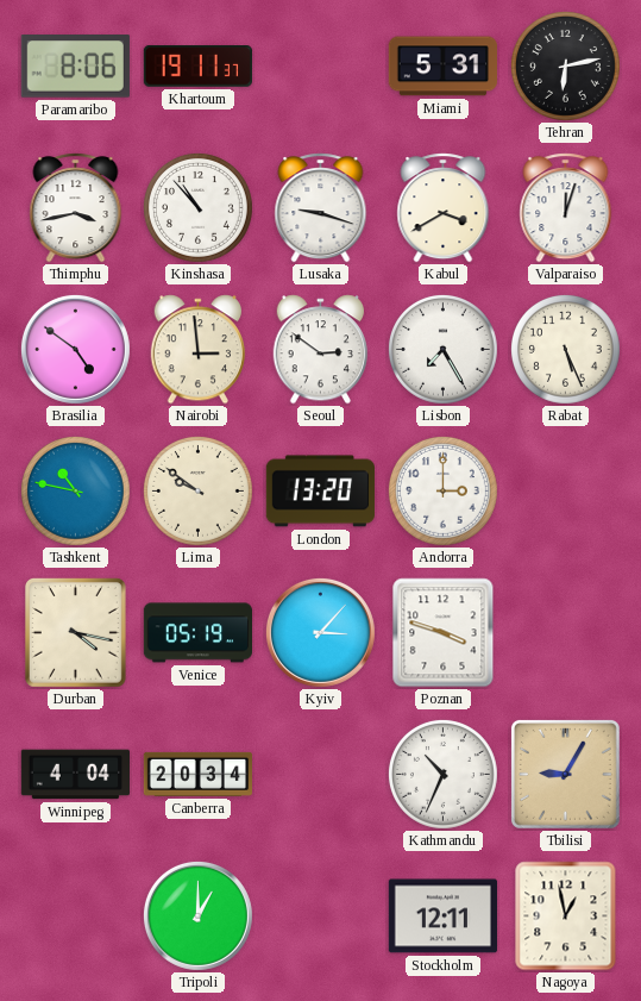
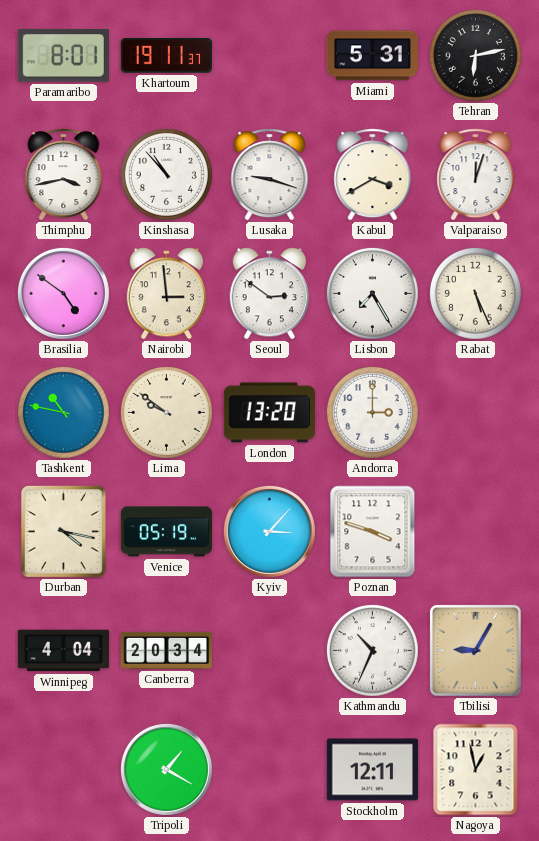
Paramaribo: 8:06 -> 8:01
Tripoli: 1:00 -> 1:20
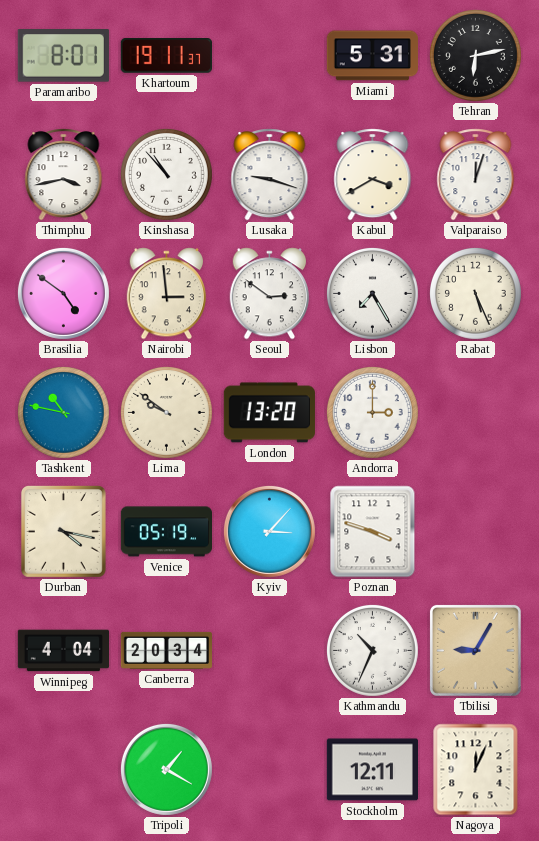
Nagoya: 12:58 -> 12:04
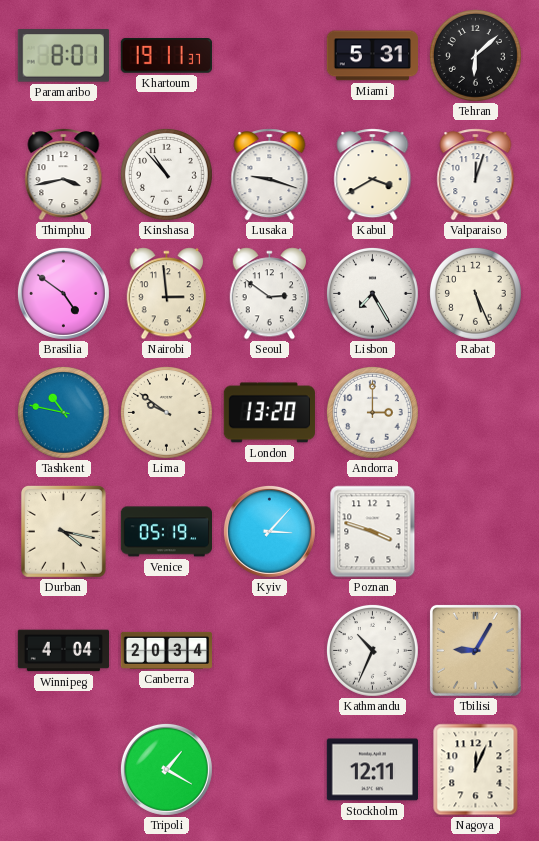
Tehran: 6:13 -> 6:08
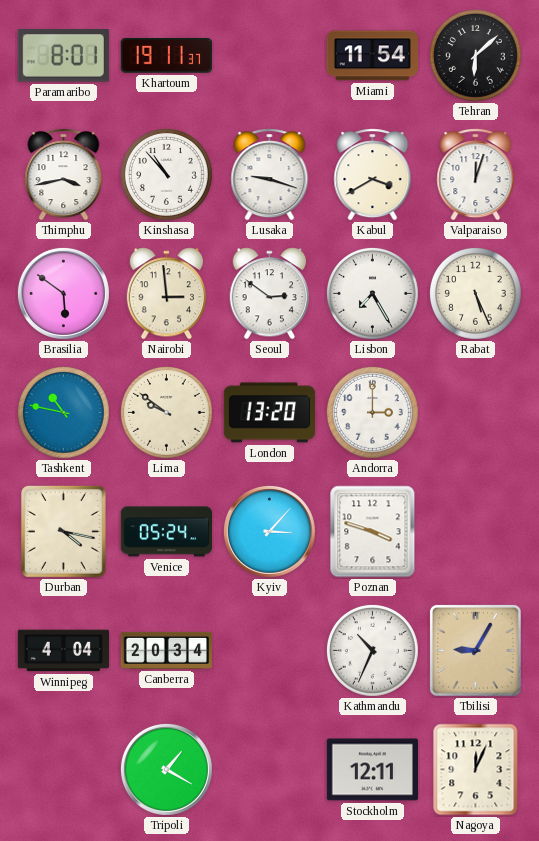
Miami: 5:31 -> 11:54
Brasilia: 4:51 -> 5:51
Venice: 05:19 -> 05:24
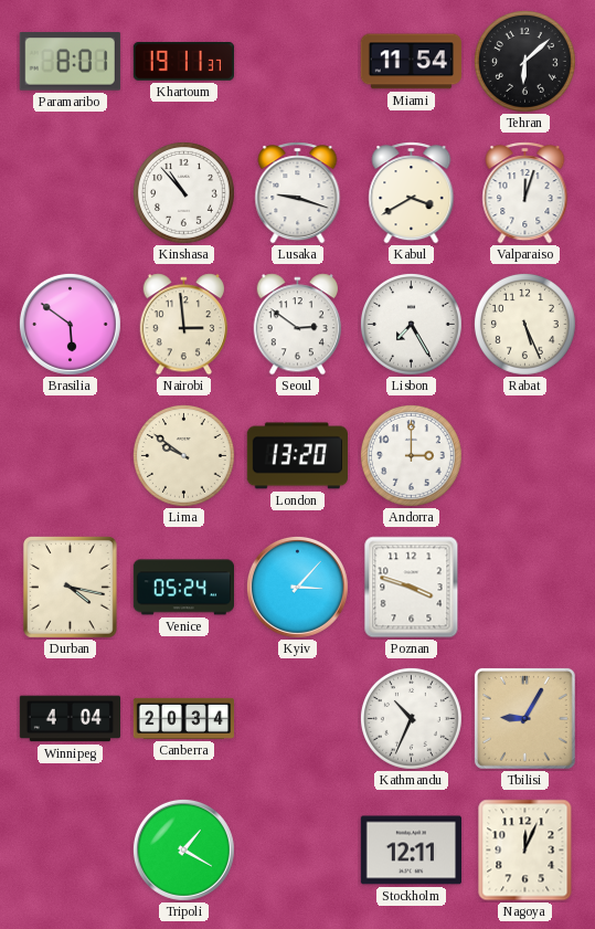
Thimphu: 3:43 -> none
Tashkent: 10:47 -> none
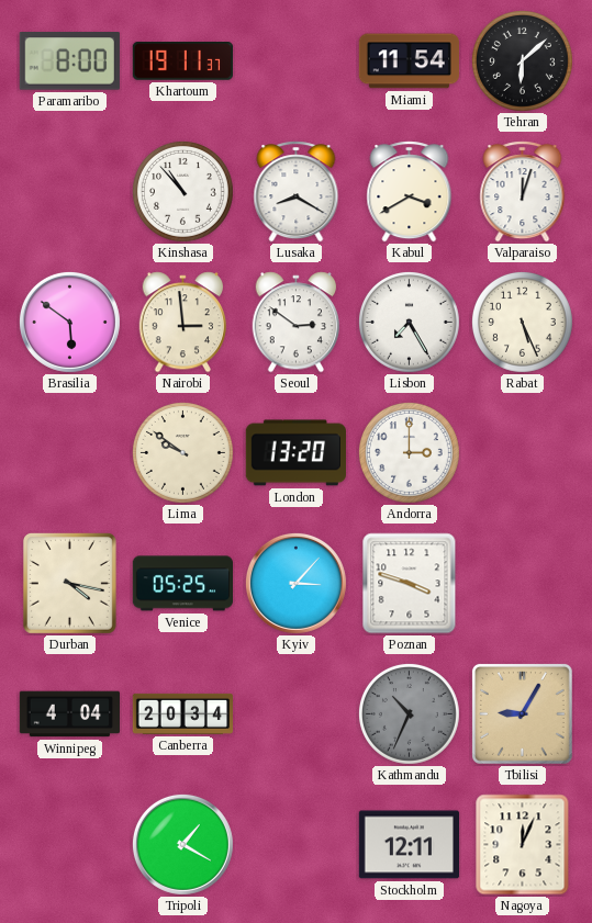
Paramaribo: 8:01 -> 8:00
Lusaka: 9:18 -> 8:20
Venice: 05:24 -> 05:25
Kathmandu dial: white -> grey
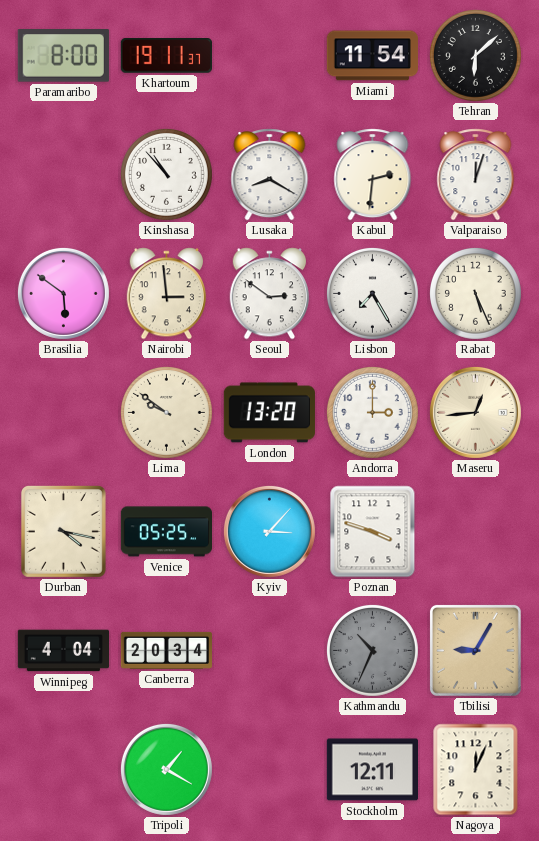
Kabul: 3:40 -> 2:31
Maseru: none -> 12:44
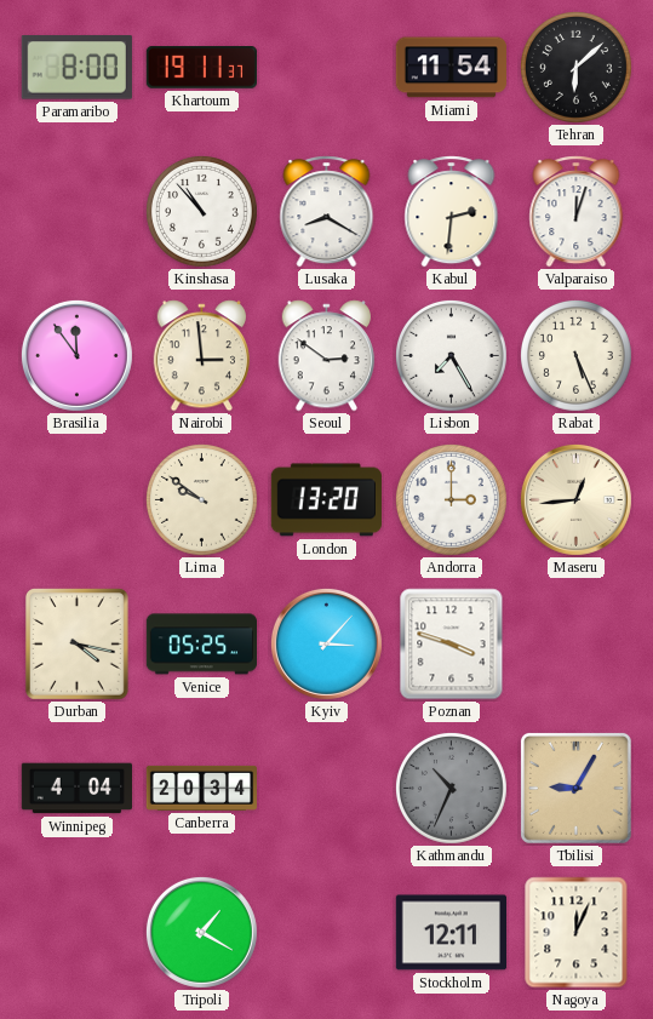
Brasilia: 5:51 -> 11:54
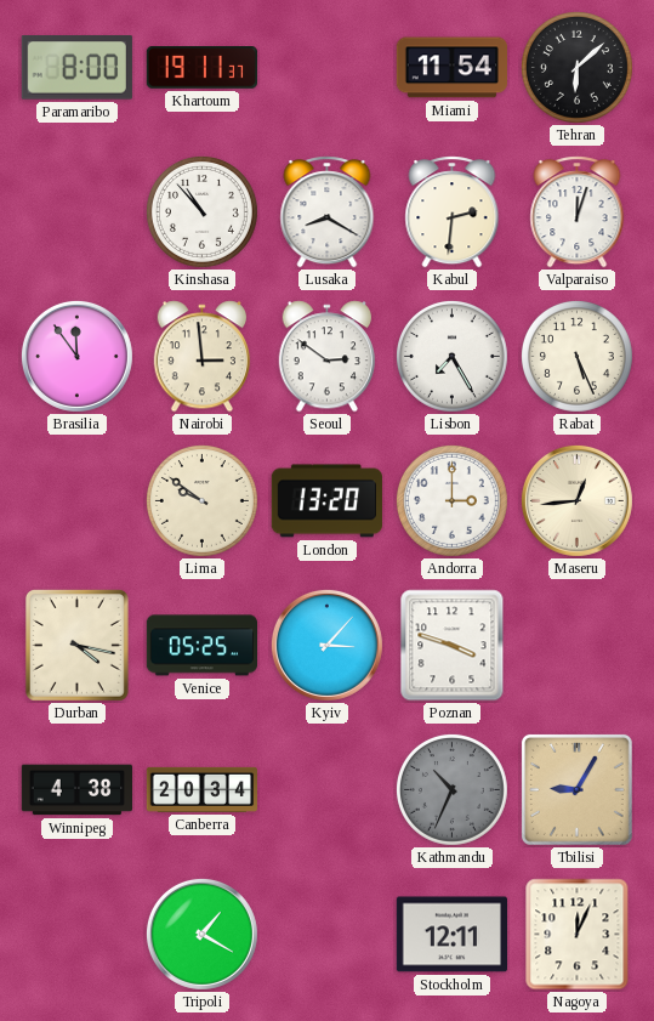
Winnipeg: 4:04 -> 4:38
